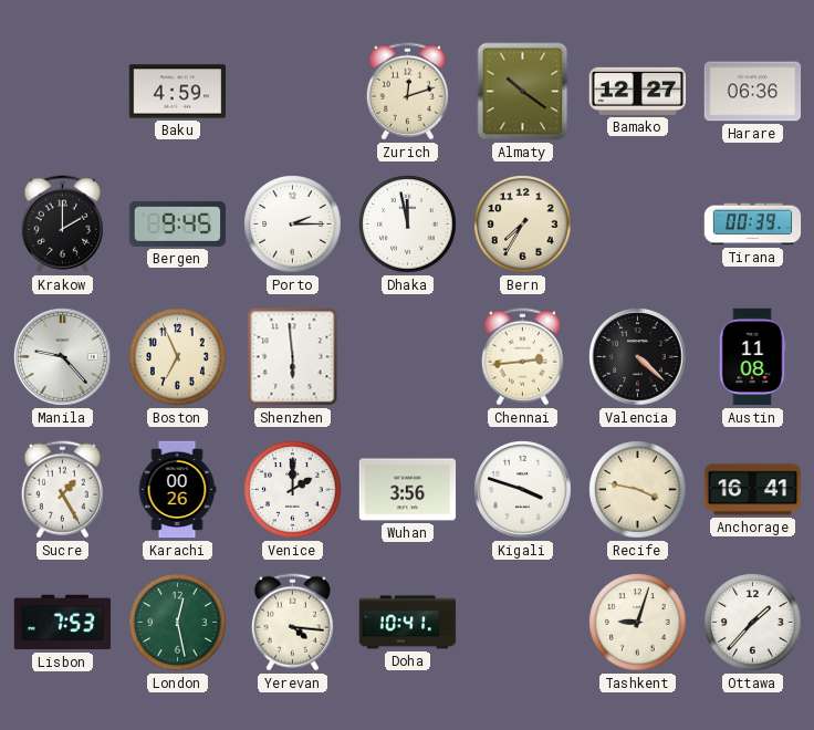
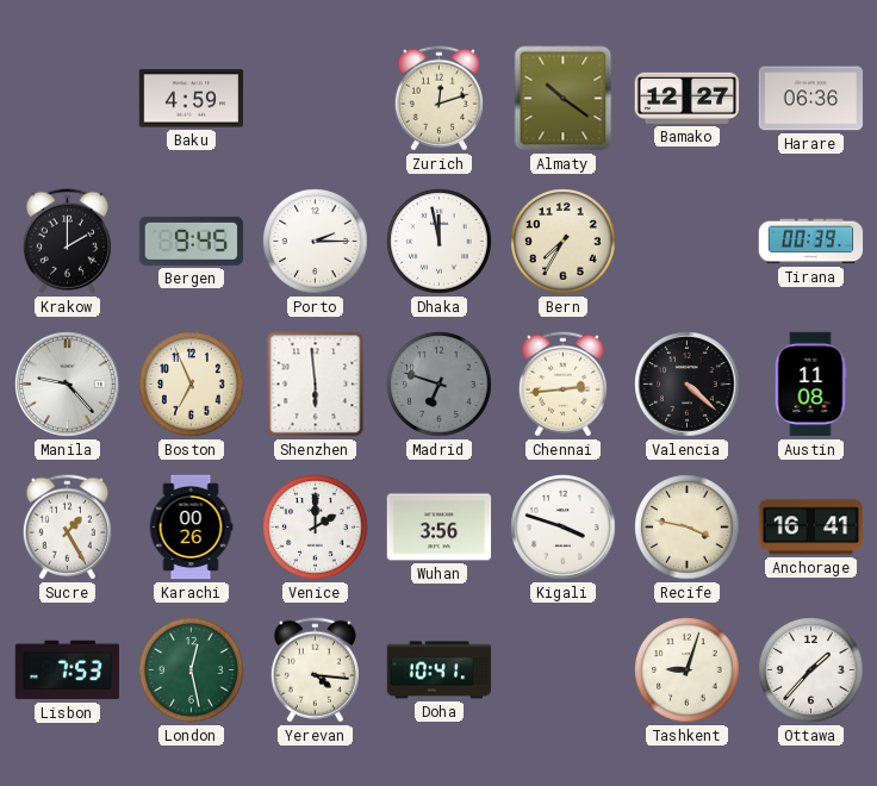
Madrid: none -> 6:48
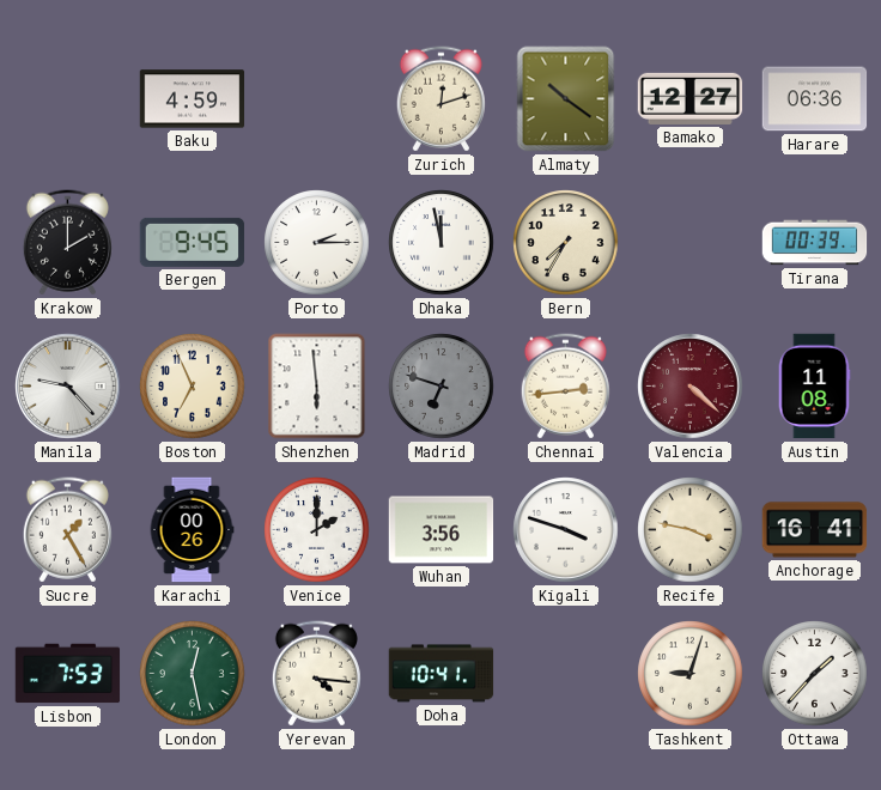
Valencia dial: black -> burgundy
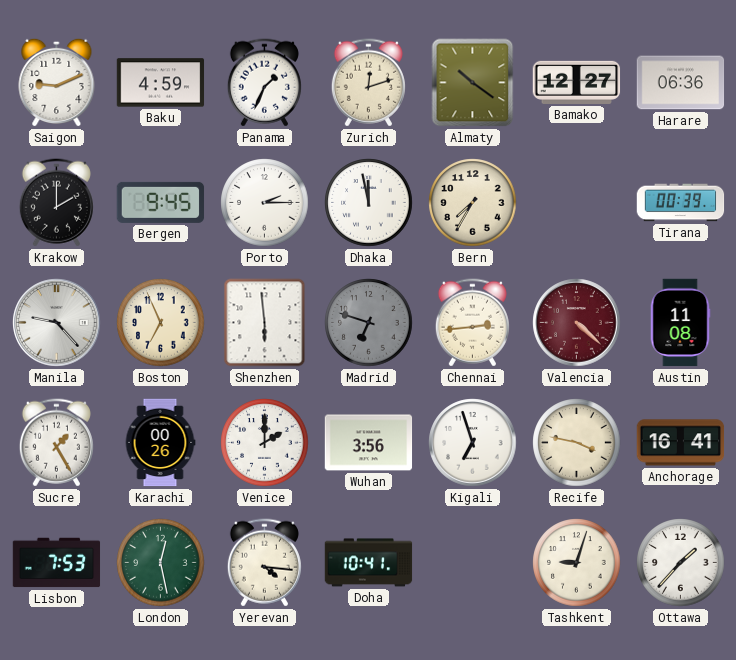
Saigon: none -> 9:11
Panama: none -> 1:34
Kigali: 3:48 -> 6:57
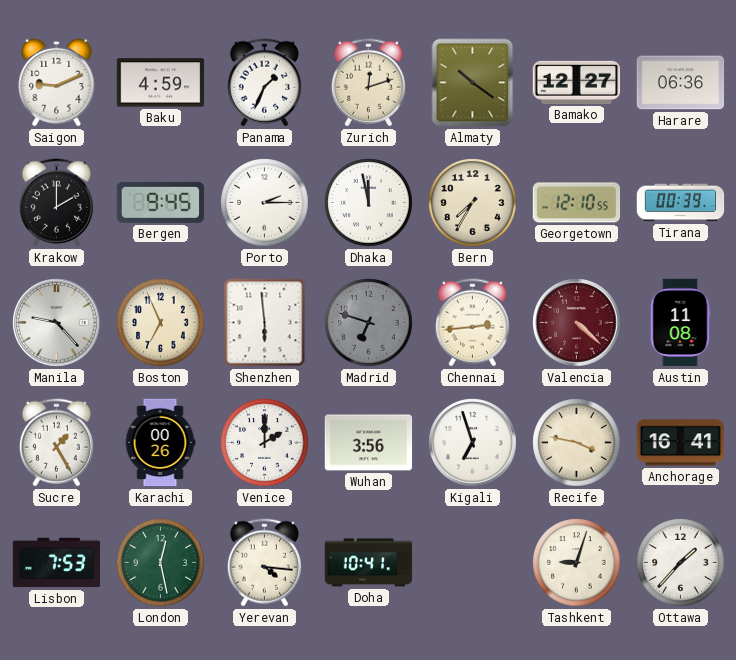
Georgetown: none -> 12:10
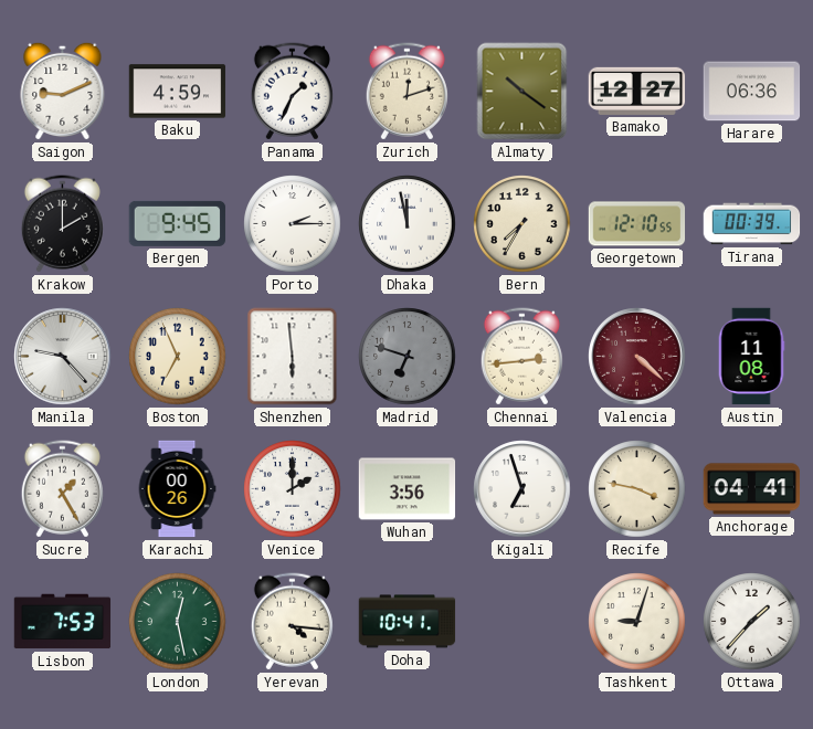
Anchorage: 16:41 -> 04:41
